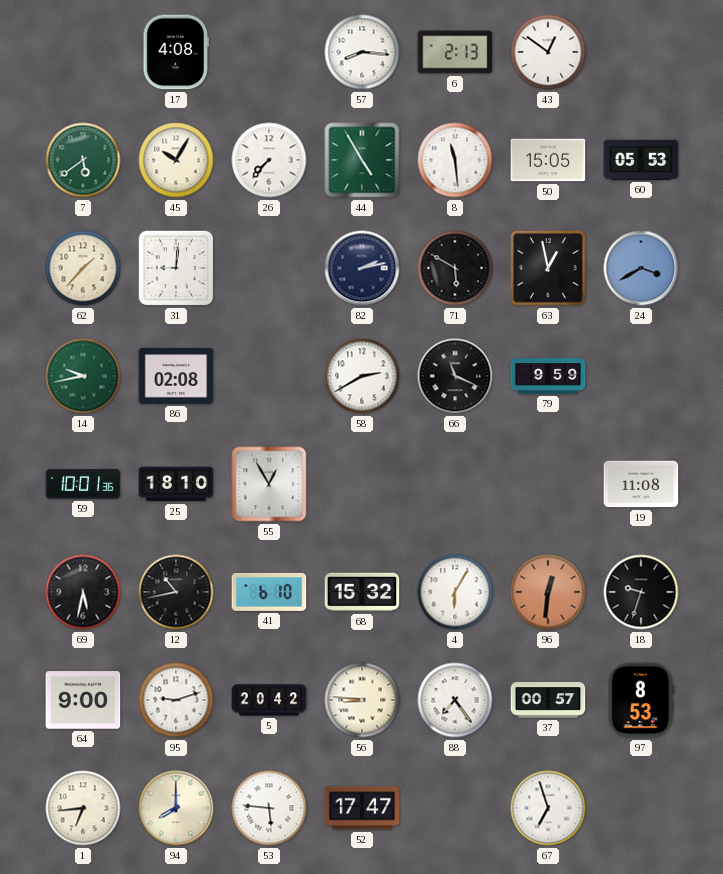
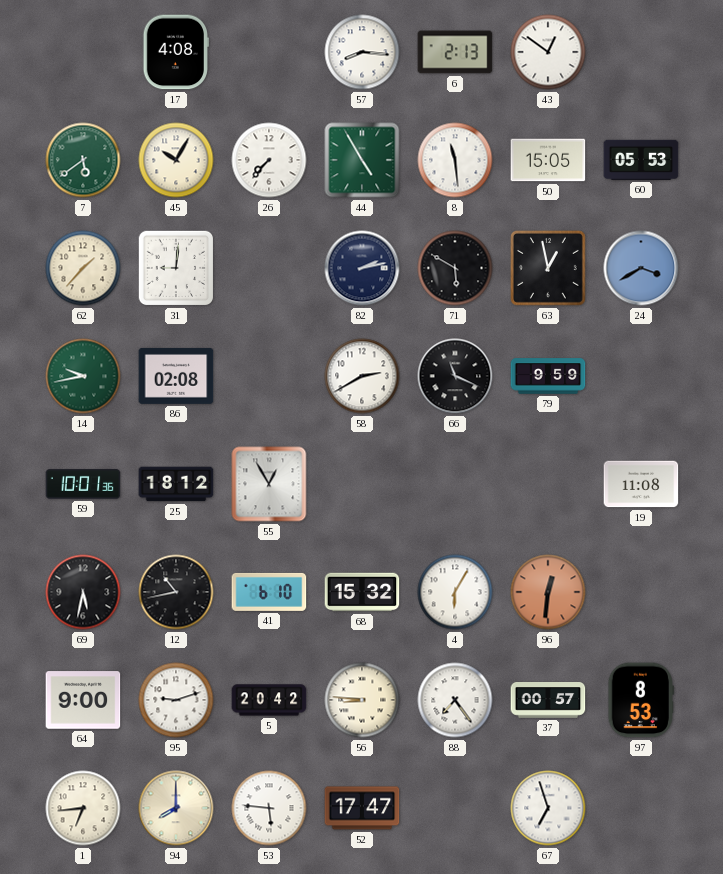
25: 18:10 -> 18:12
18: 9:33 -> none
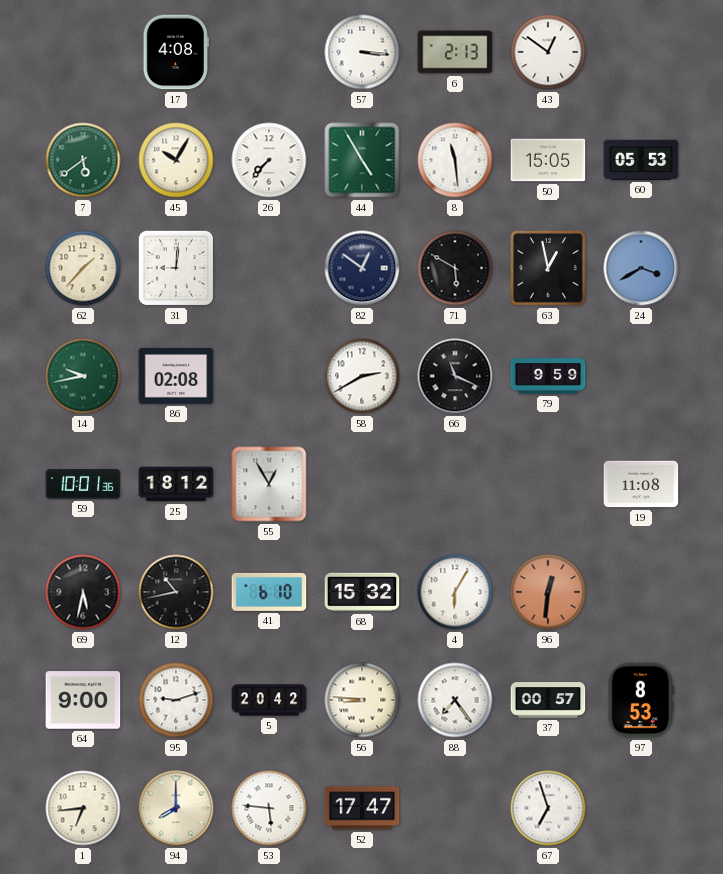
57: 8:16 -> 3:16
82: 2:13 -> 12:51
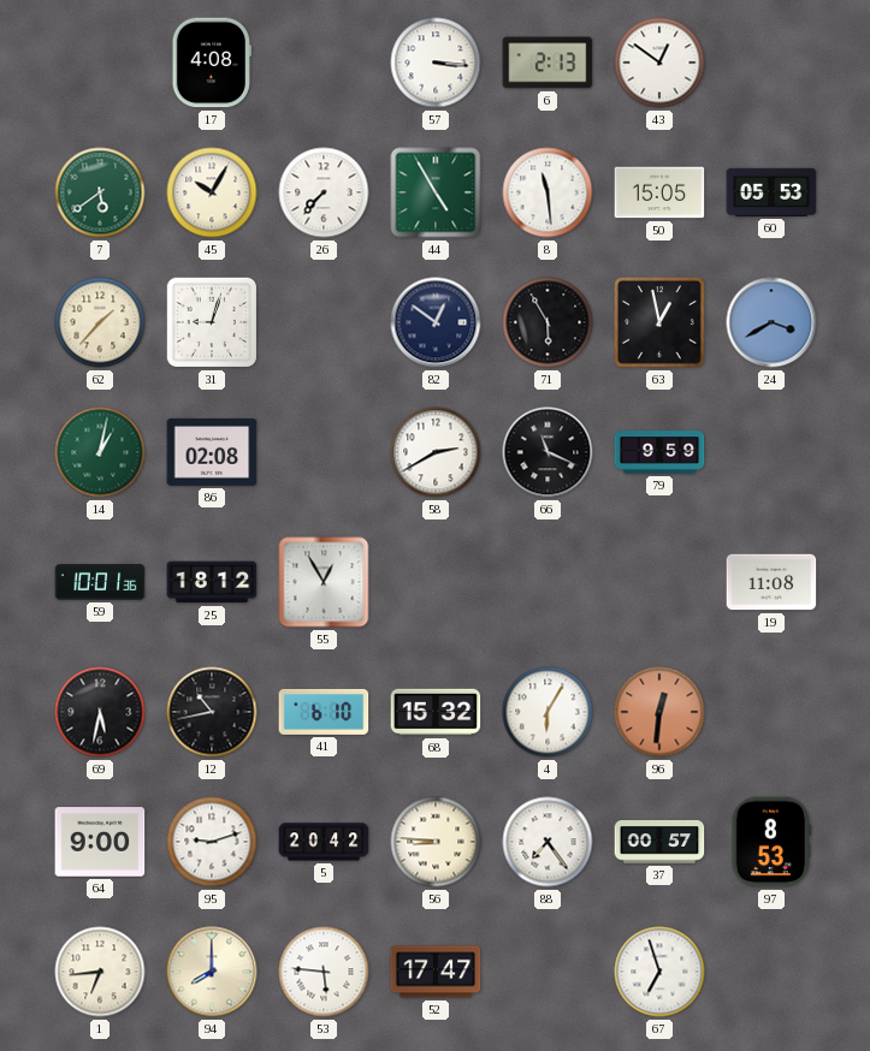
31: 9:01 -> 9:03
71: 5:50 -> 5:55
14: 9:43 -> 1:02
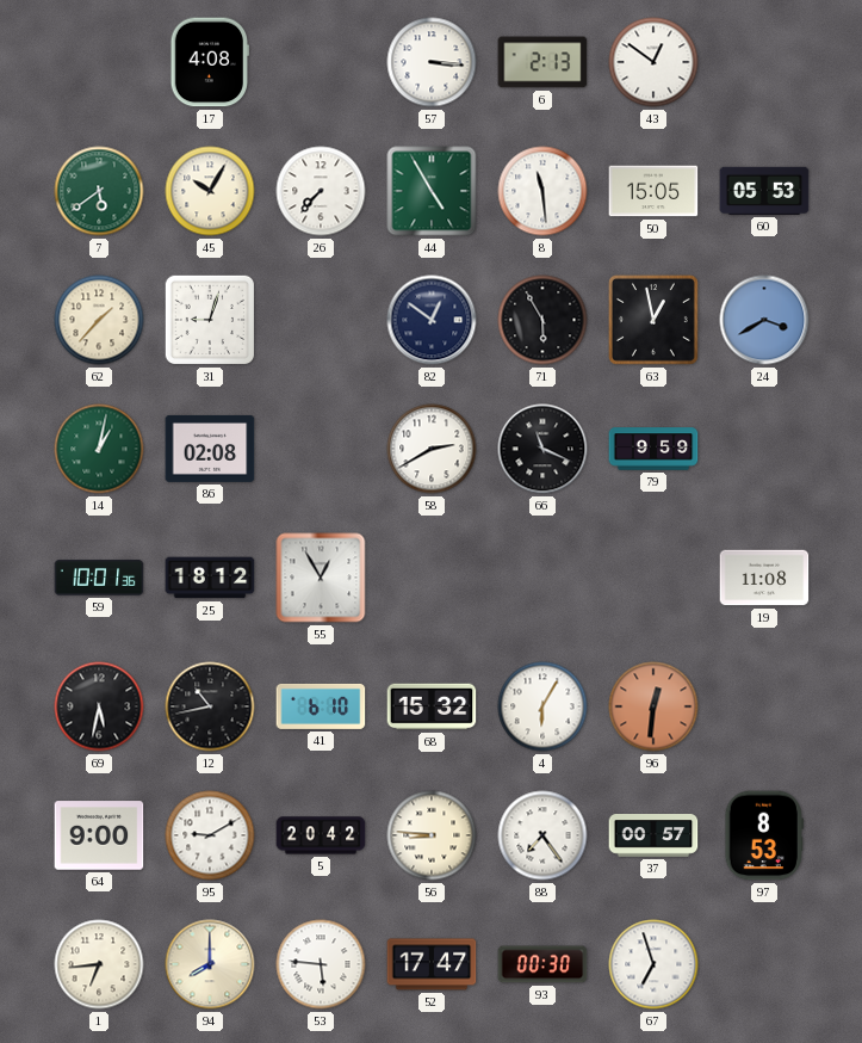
95: 9:12 -> 9:10
93: none -> 00:30
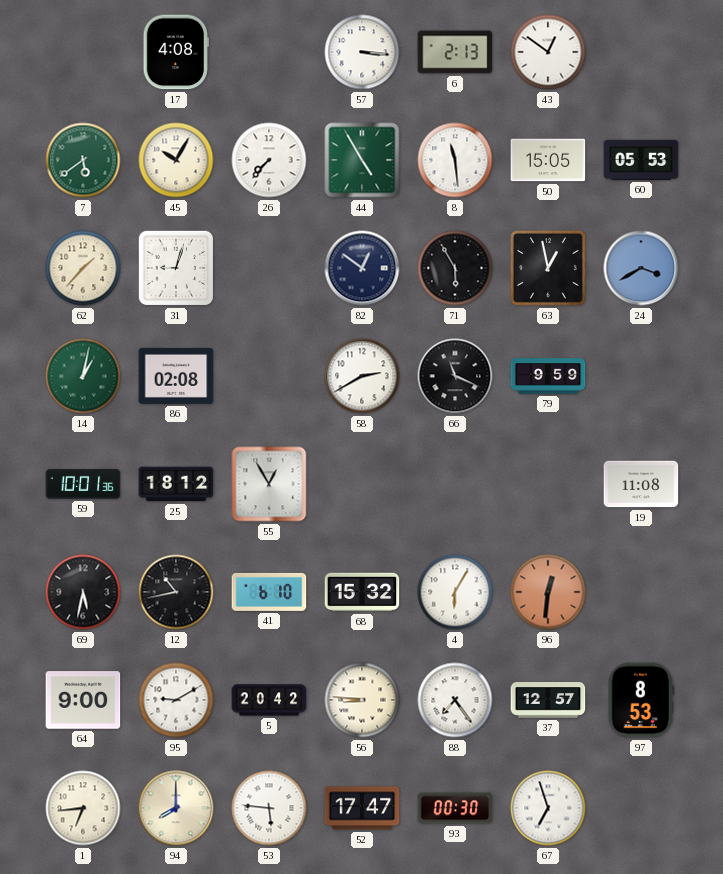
37: 00:57 -> 12:57
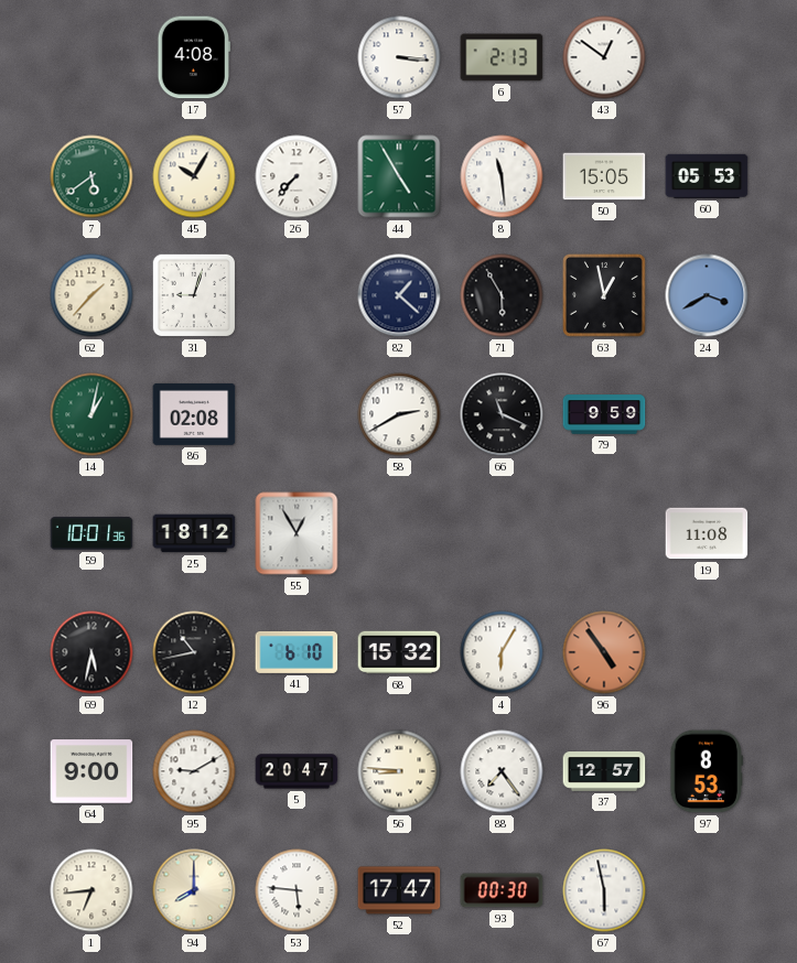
82: 12:51 -> 1:22
96: 12:31 -> 4:54
5: 20:42 -> 20:47
67: 6:57 -> 5:58
